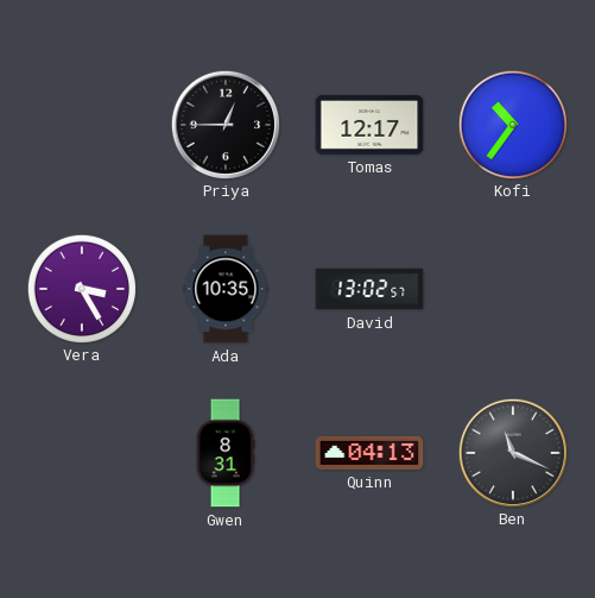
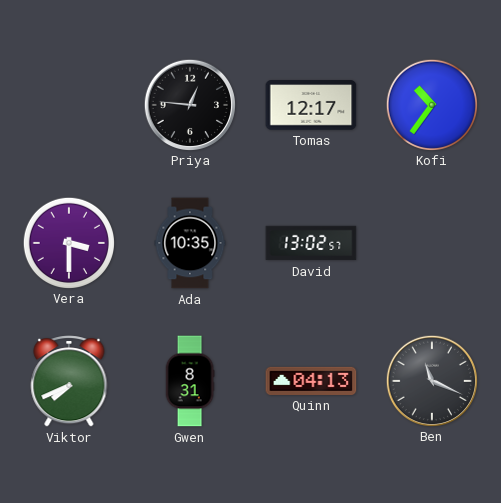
Priya: 12:45 -> 12:46
Vera: 3:25 -> 3:30
Viktor: none -> 7:41
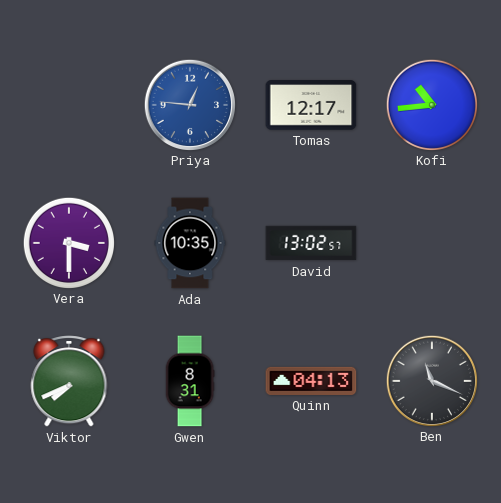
Priya dial: black -> blue
Kofi: 10:36 -> 10:44
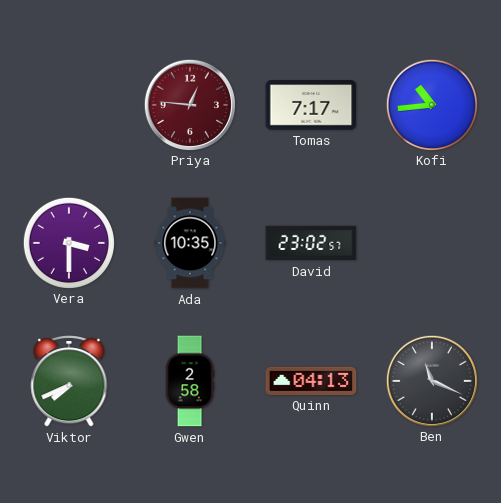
Priya dial: blue -> burgundy
Tomas: 12:17 -> 7:17
David: 13:02 -> 23:02
Gwen: 8:31 -> 2:58
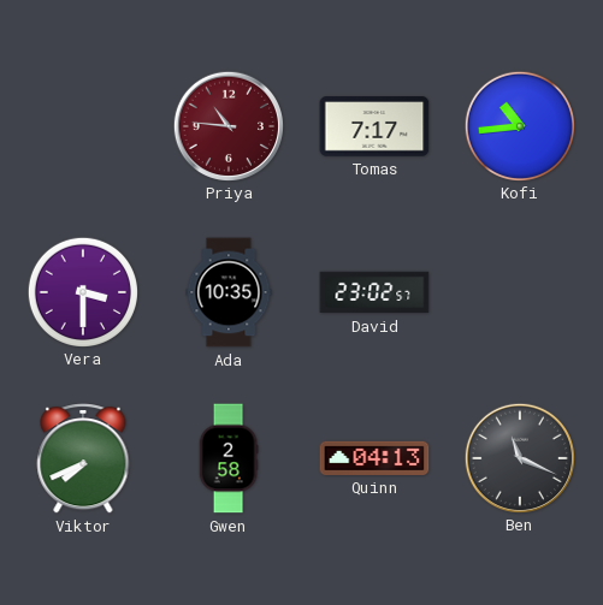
Priya: 12:46 -> 10:46
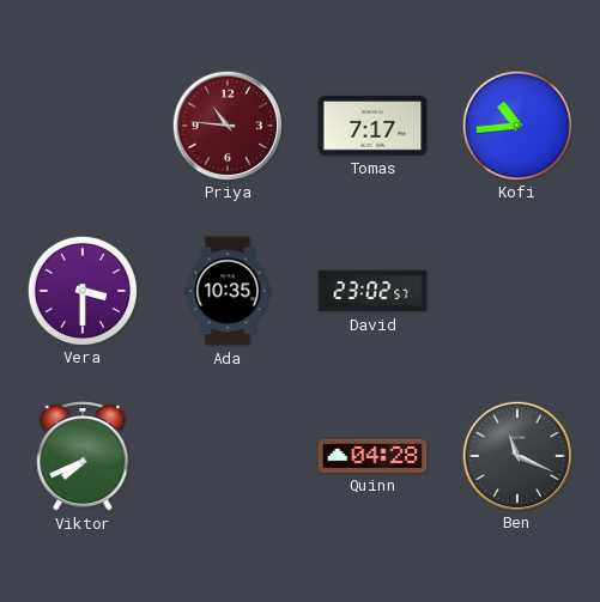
Gwen: 2:58 -> none
Quinn: 04:13 -> 04:28
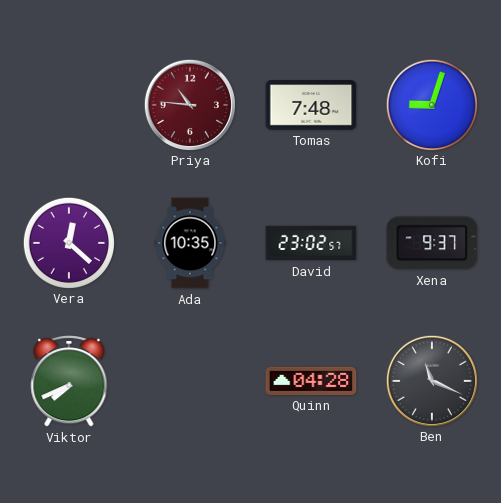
Tomas: 7:17 -> 7:48
Kofi: 10:44 -> 9:03
Vera: 3:30 -> 12:22
Xena: none -> 9:37
